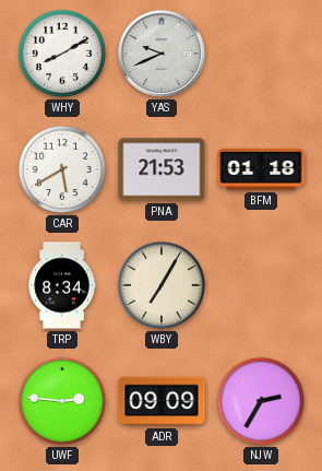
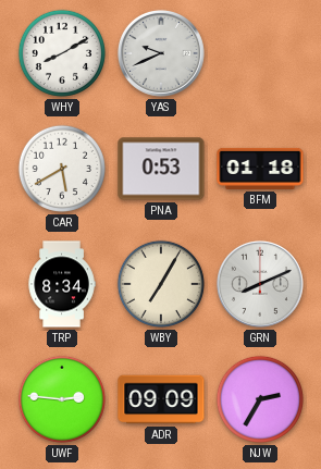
PNA: 21:53 -> 0:53
GRN: none -> 8:11
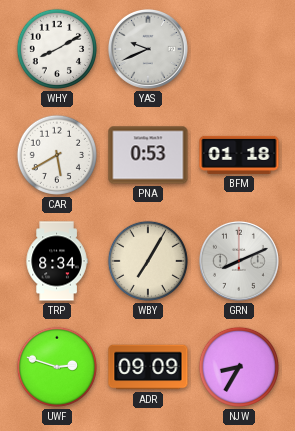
UWF: 2:46 -> 2:48
NJW: 2:35 -> 8:35
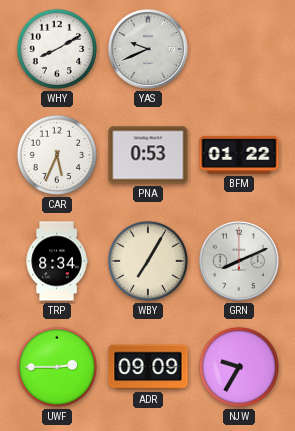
CAR: 5:40 -> 5:34
BFM: 01:18 -> 01:22
UWF: 2:48 -> 2:45
NJW: 8:35 -> 9:35
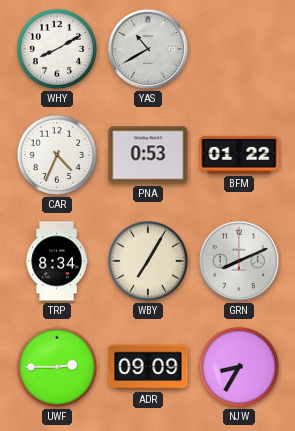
YAS: 9:41 -> 10:40
CAR: 5:34 -> 4:34
NJW: 9:35 -> 8:35
